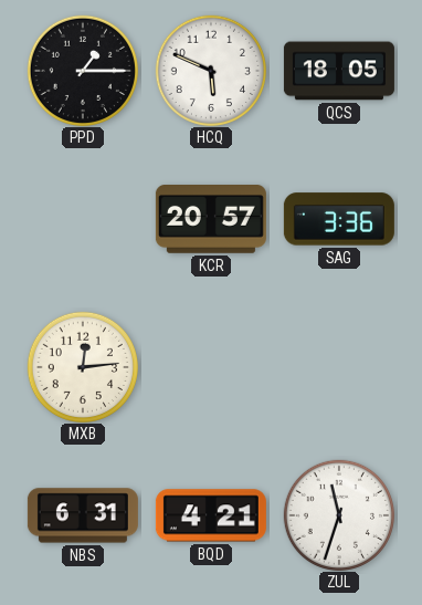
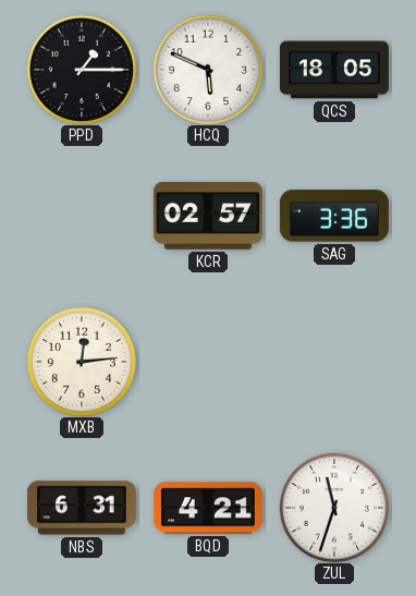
KCR: 20:57 -> 02:57
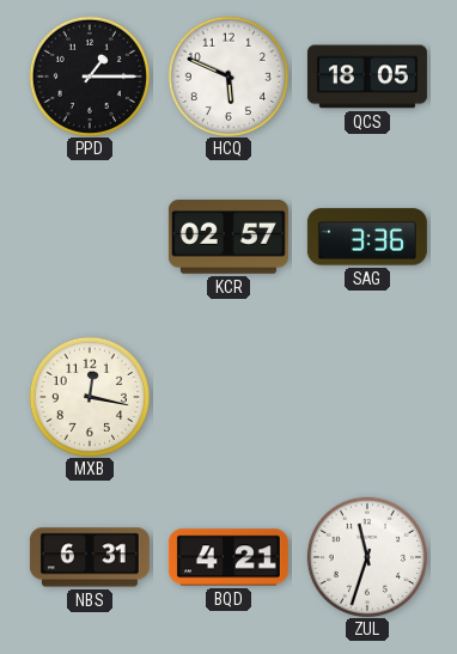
MXB: 12:14 -> 12:17
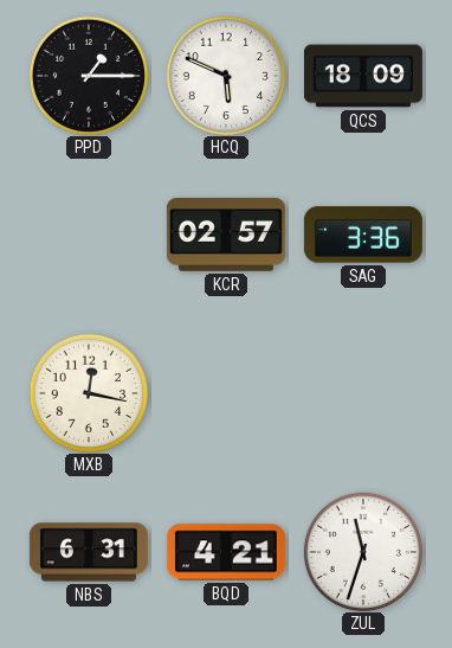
QCS: 18:05 -> 18:09
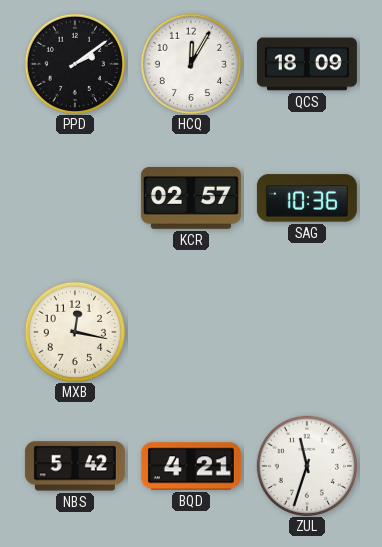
PPD: 1:15 -> 2:09
HCQ: 5:49 -> 12:05
SAG: 3:36 -> 10:36
NBS: 6:31 -> 5:42
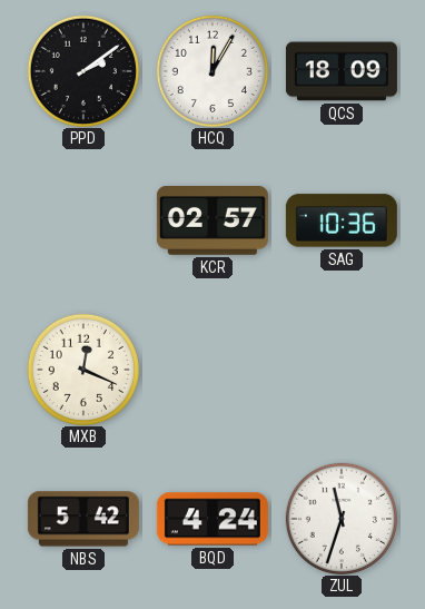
MXB: 12:17 -> 12:19
BQD: 4:21 -> 4:24
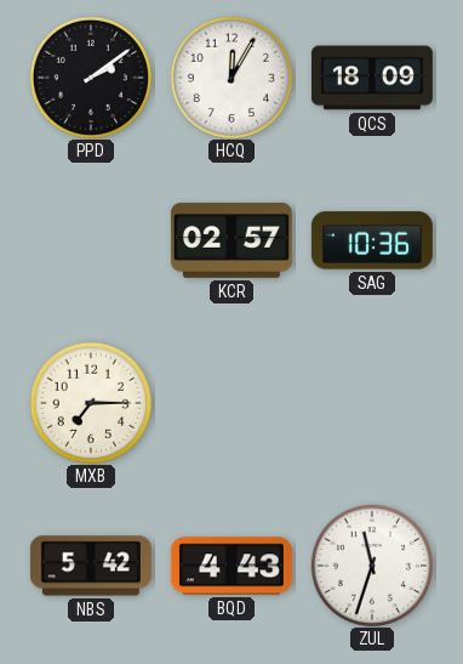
MXB: 12:19 -> 7:15
BQD: 4:24 -> 4:43
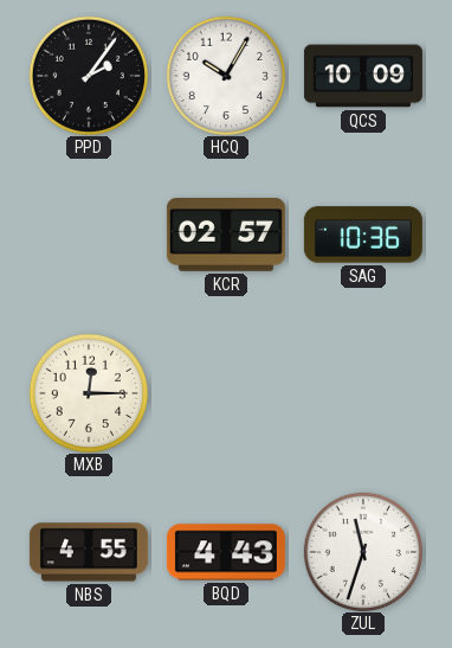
PPD: 2:09 -> 2:06
HCQ: 12:05 -> 10:05
QCS: 18:09 -> 10:09
MXB: 7:15 -> 12:15
NBS: 5:42 -> 4:55
